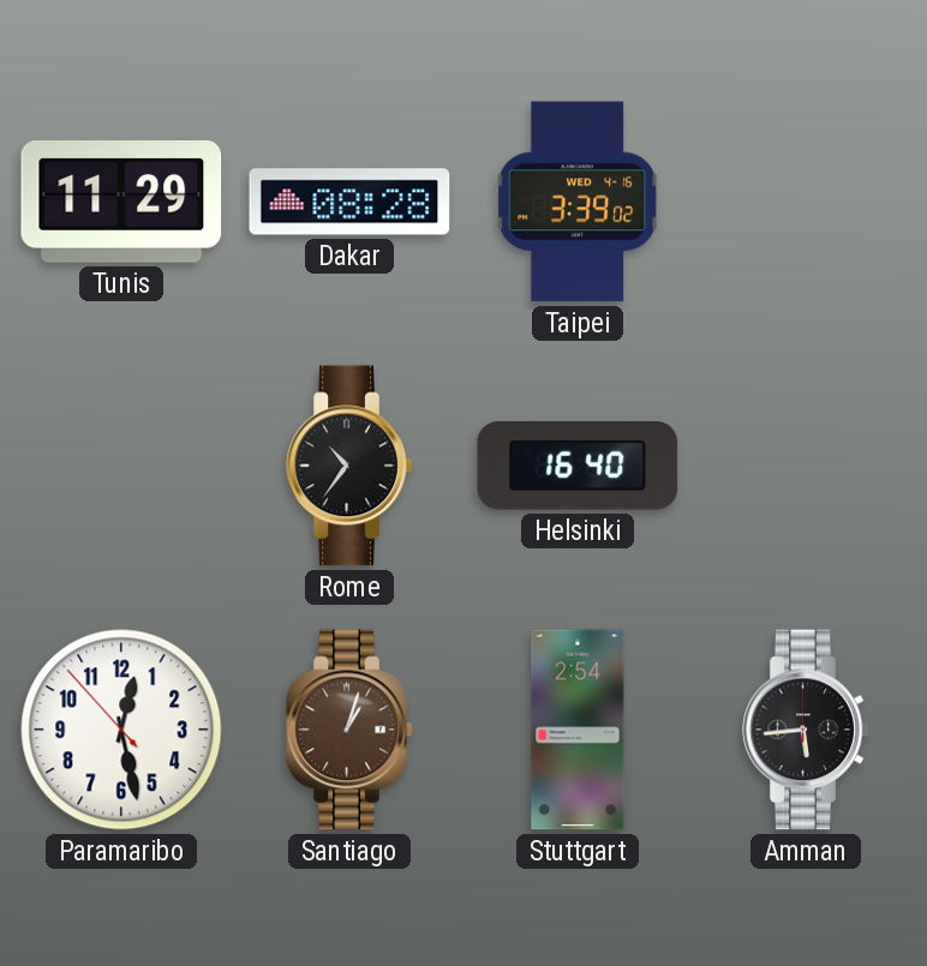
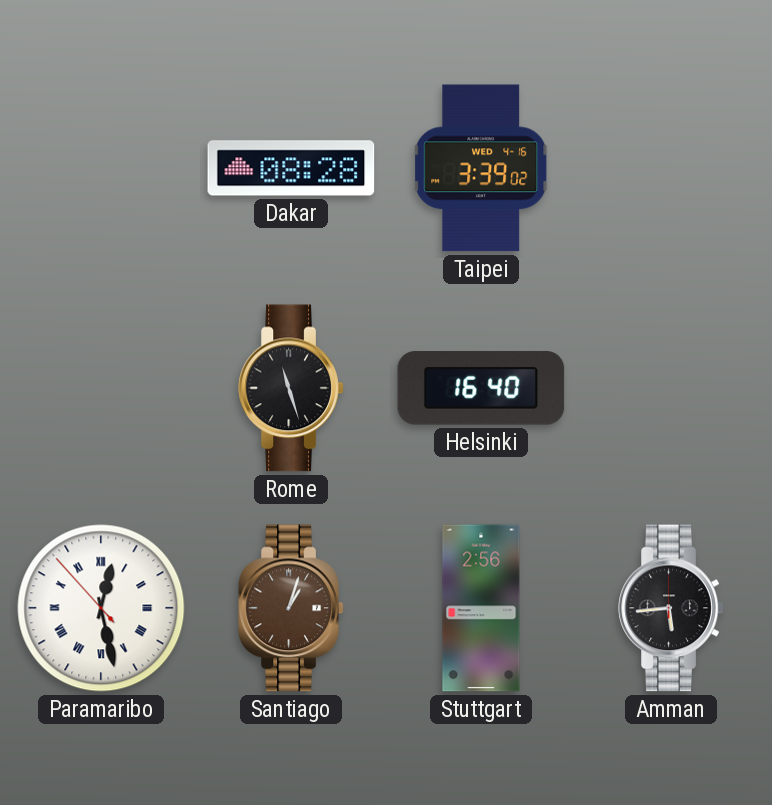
Tunis: 11:29 -> none
Rome: 10:36 -> 11:27
Paramaribo numerals: Arabic -> Roman
Stuttgart: 2:54 -> 2:56
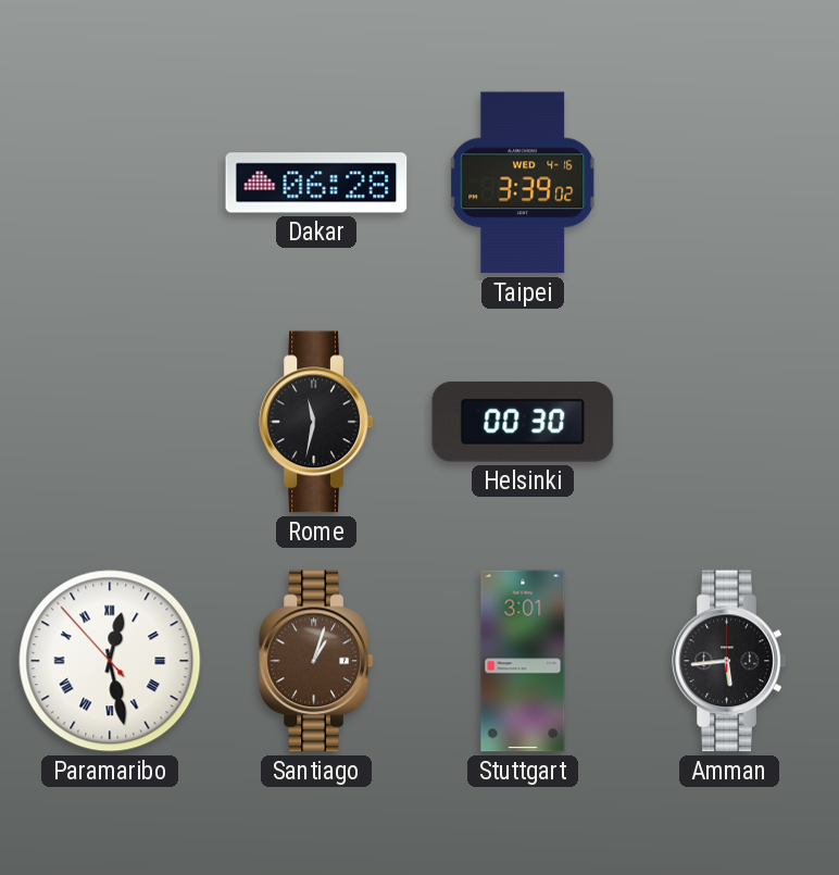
Dakar: 08:28 -> 06:28
Rome: 11:27 -> 11:32
Helsinki: 16:40 -> 00:30
Stuttgart: 2:56 -> 3:01
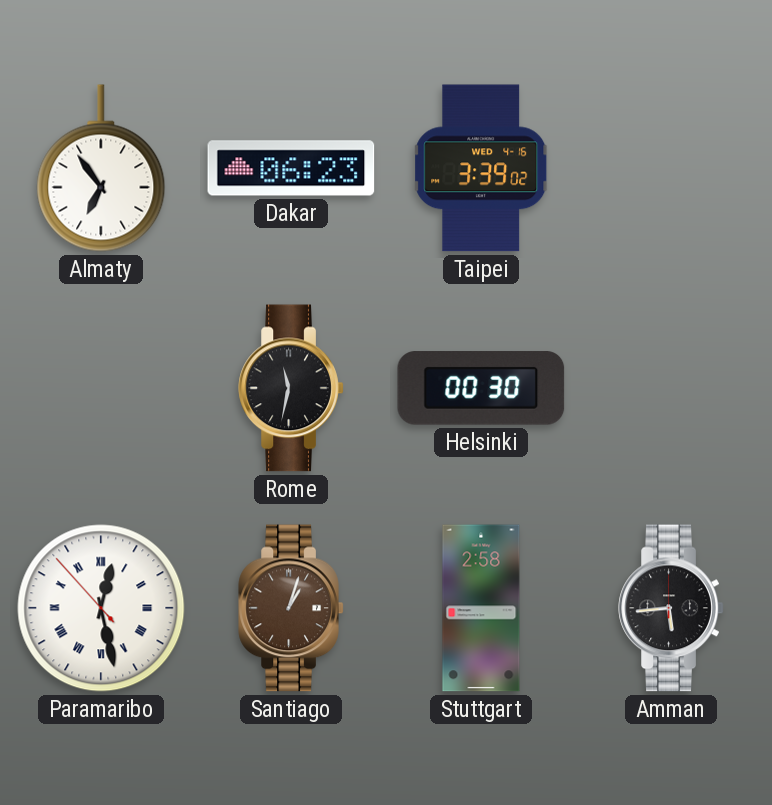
Almaty: none -> 6:54
Dakar: 06:28 -> 06:23
Stuttgart: 3:01 -> 2:58
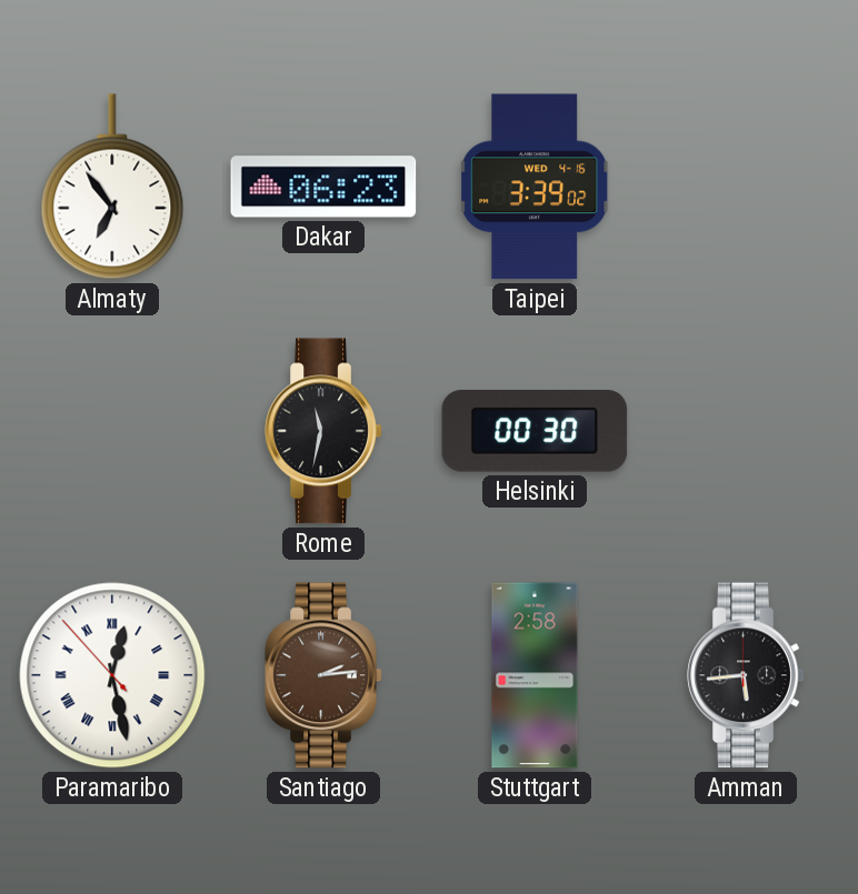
Santiago: 1:03 -> 2:14
